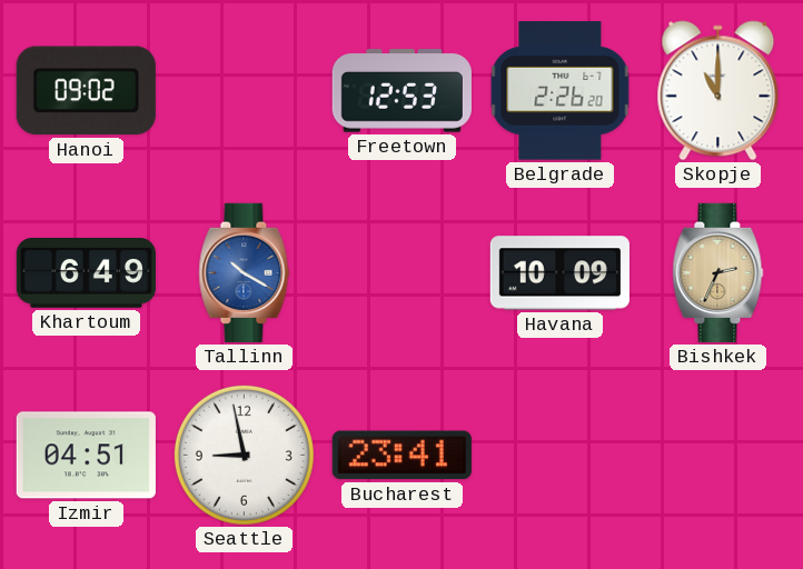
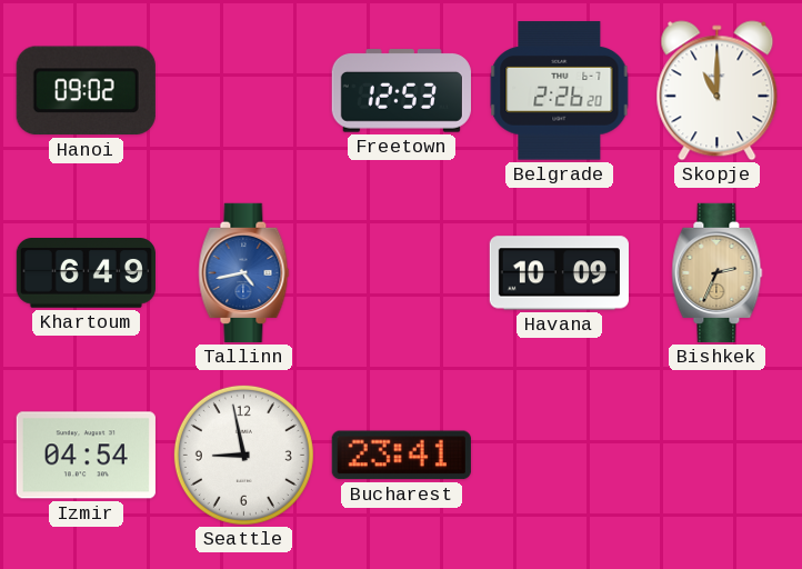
Tallinn: 10:20 -> 4:43
Izmir: 04:51 -> 04:54
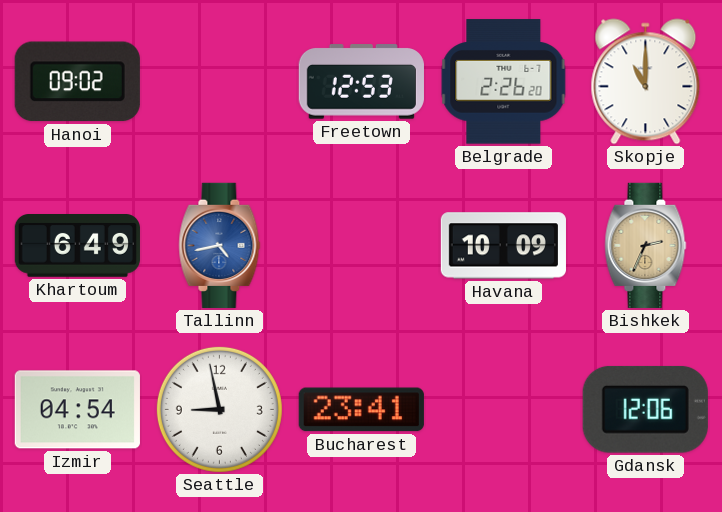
Gdansk: none -> 12:06
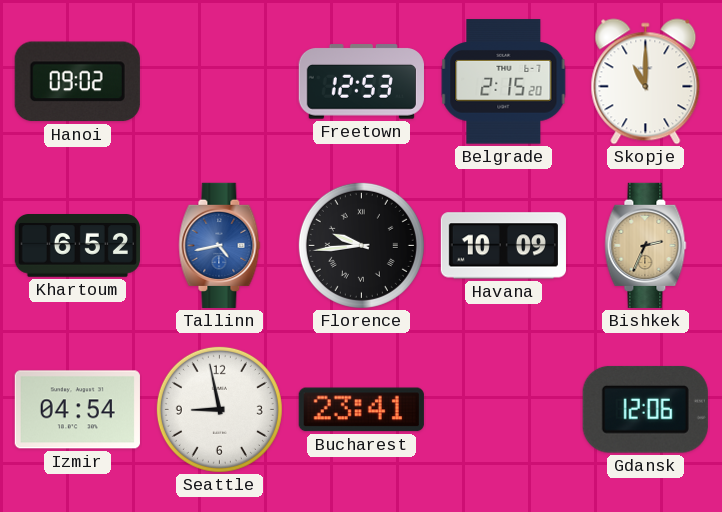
Belgrade: 2:26 -> 2:15
Khartoum: 6:49 -> 6:52
Florence: none -> 9:44
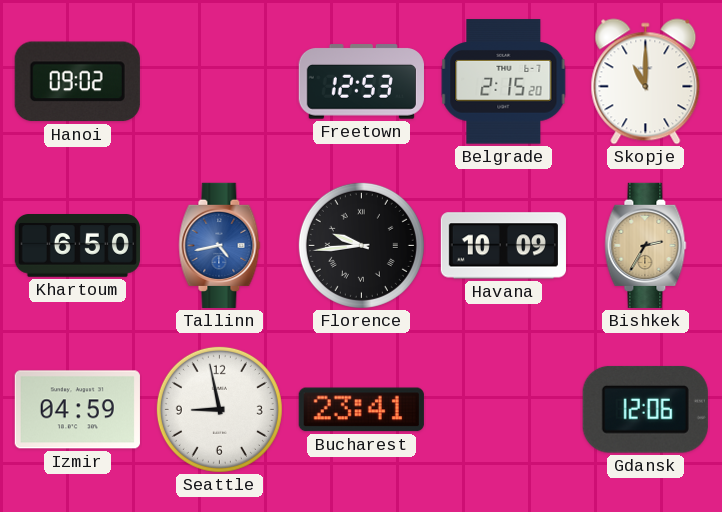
Khartoum: 6:52 -> 6:50
Bishkek: 2:34 -> 2:35
Izmir: 04:54 -> 04:59
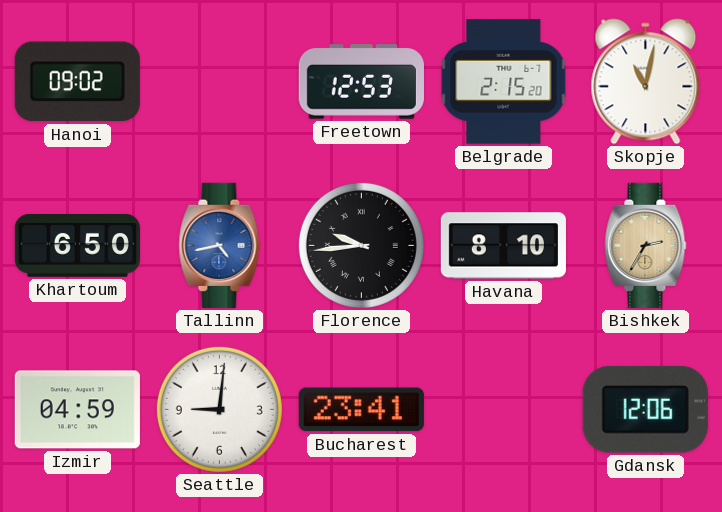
Skopje: 11:00 -> 11:02
Havana: 10:09 -> 8:10
Seattle: 8:58 -> 9:01
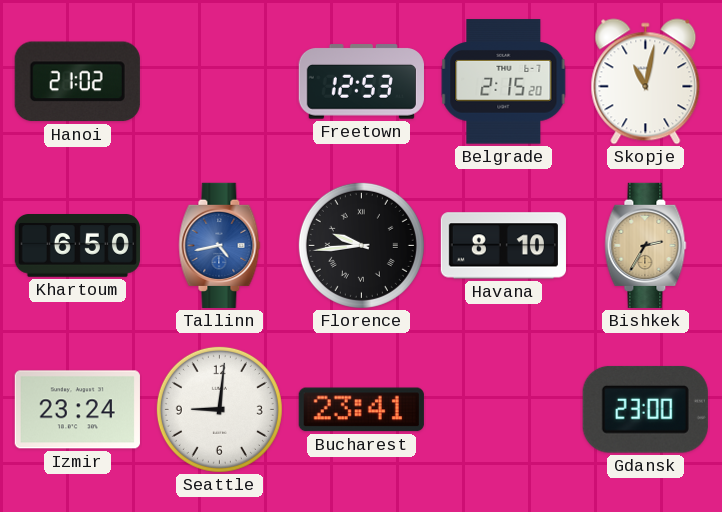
Hanoi: 09:02 -> 21:02
Izmir: 04:59 -> 23:24
Gdansk: 12:06 -> 23:00
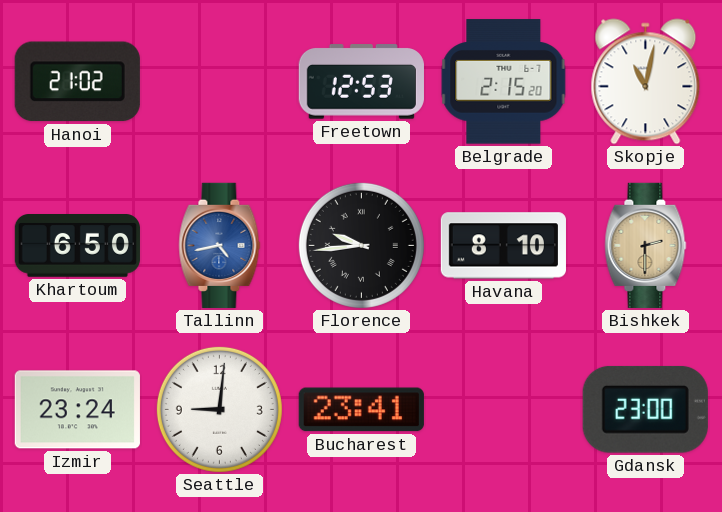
Bishkek: 2:35 -> 2:30
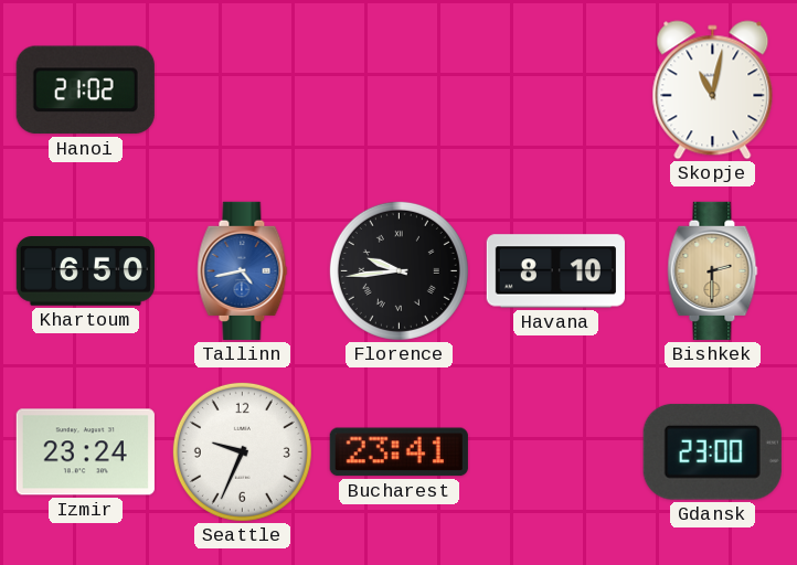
Freetown: 12:53 -> none
Belgrade: 2:15 -> none
Seattle: 9:01 -> 9:34
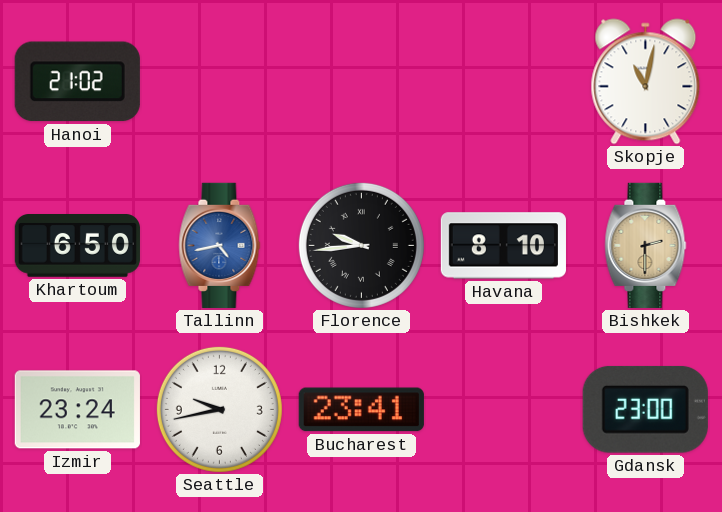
Seattle: 9:34 -> 9:43
